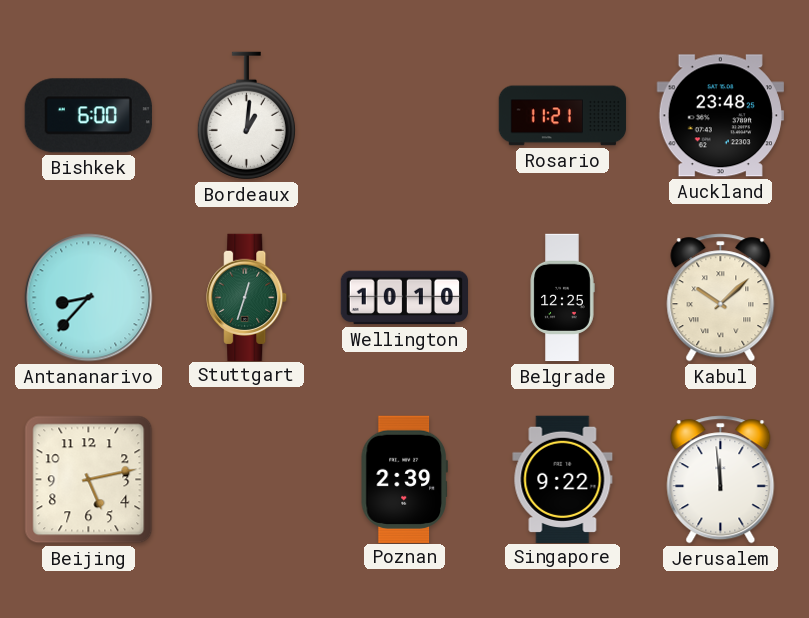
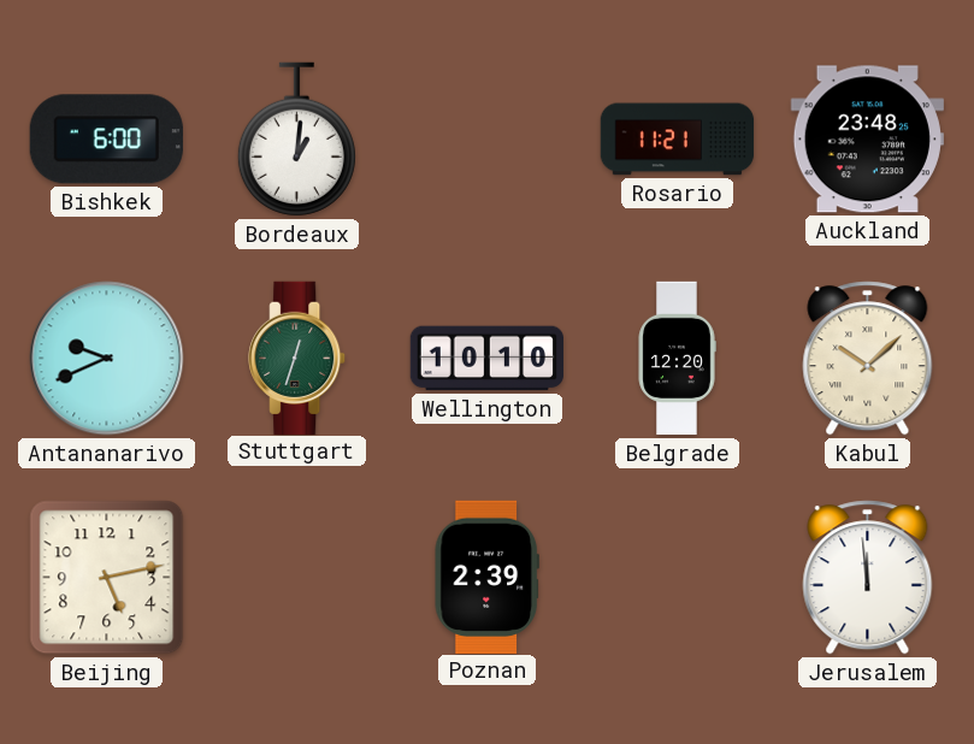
Antananarivo: 8:37 -> 9:41
Belgrade: 12:25 -> 12:20
Singapore: 9:22 -> none
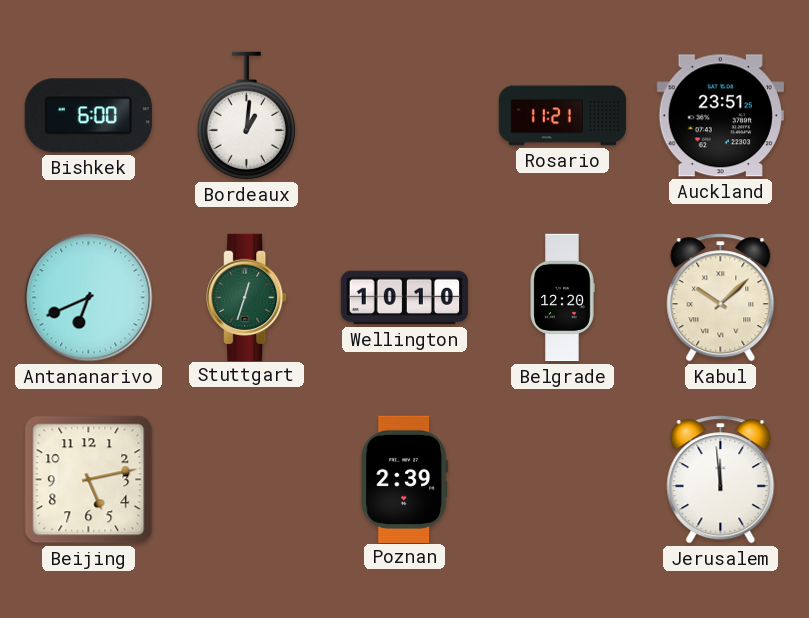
Auckland: 23:48 -> 23:51
Antananarivo: 9:41 -> 6:41
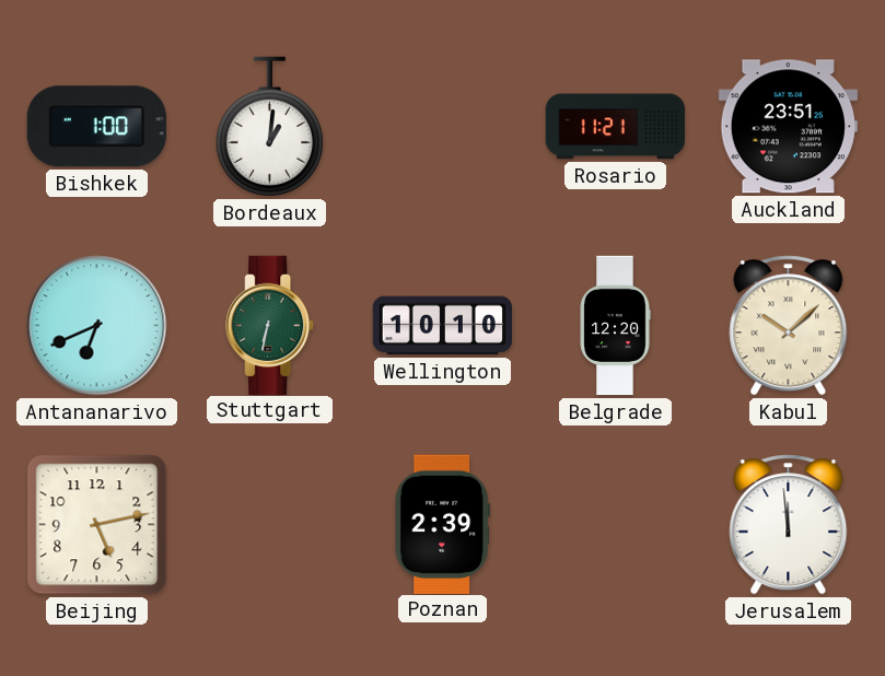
Bishkek: 6:00 -> 1:00
Stuttgart: 12:33 -> 6:32
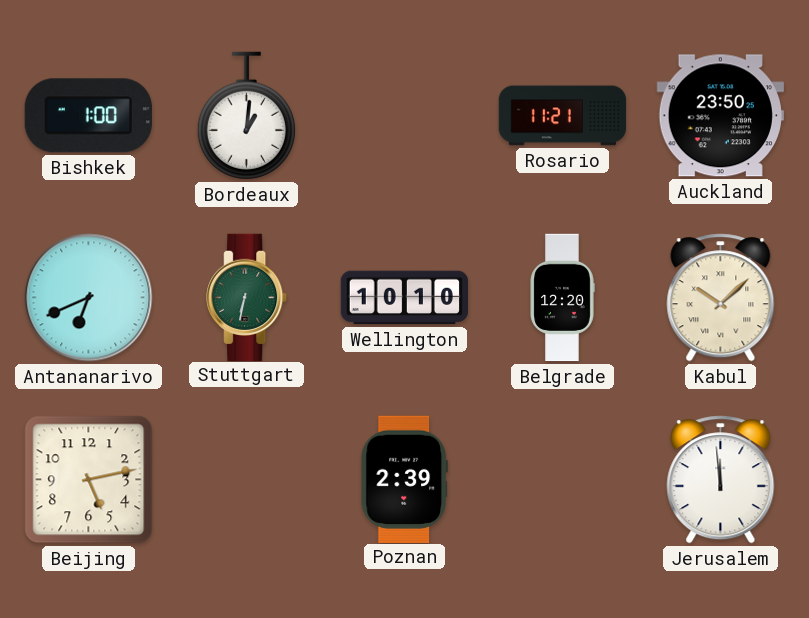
Auckland: 23:51 -> 23:50
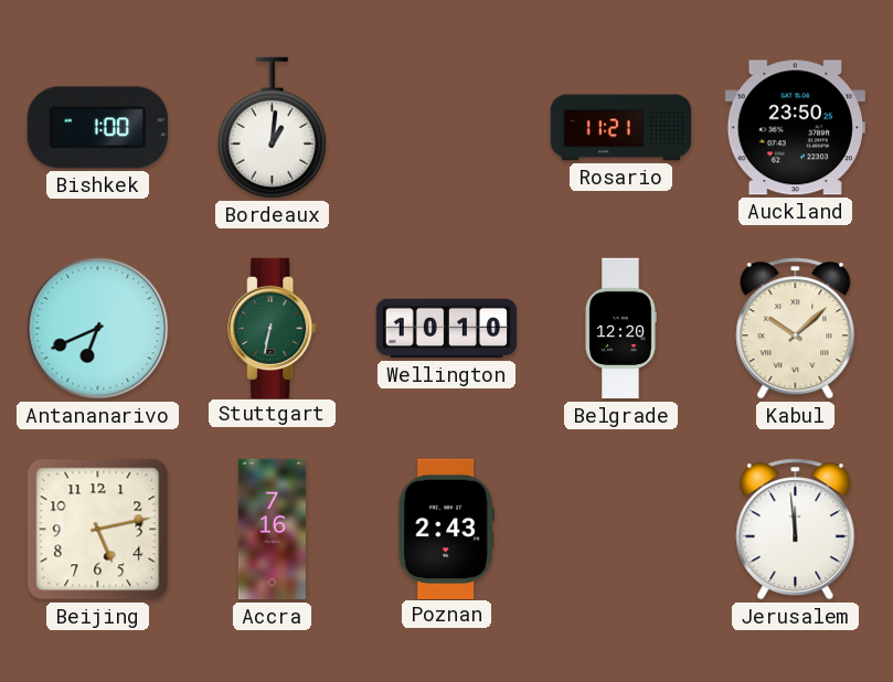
Accra: none -> 7:16
Poznan: 2:39 -> 2:43
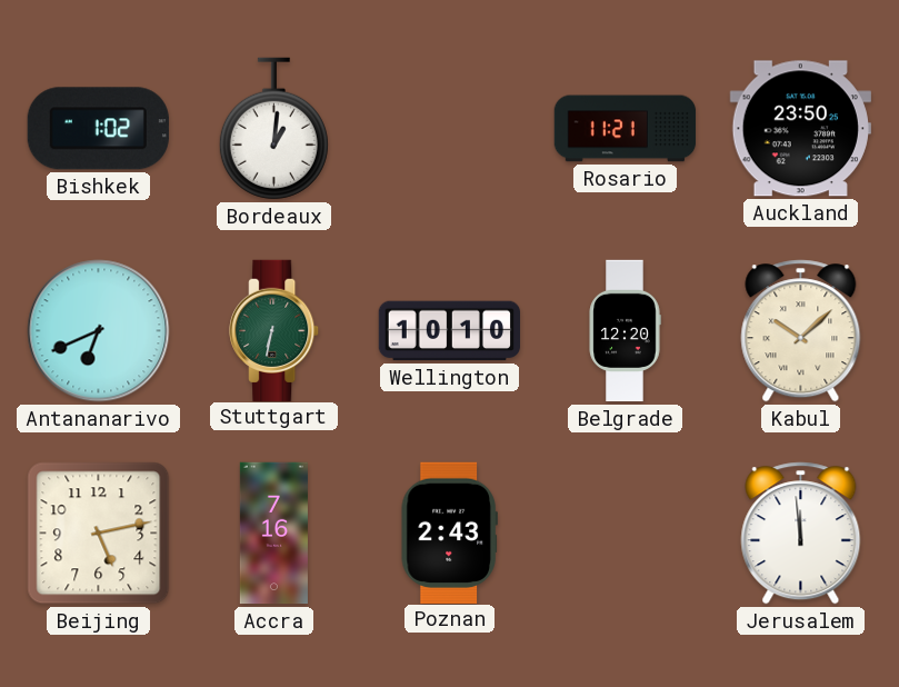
Bishkek: 1:00 -> 1:02
